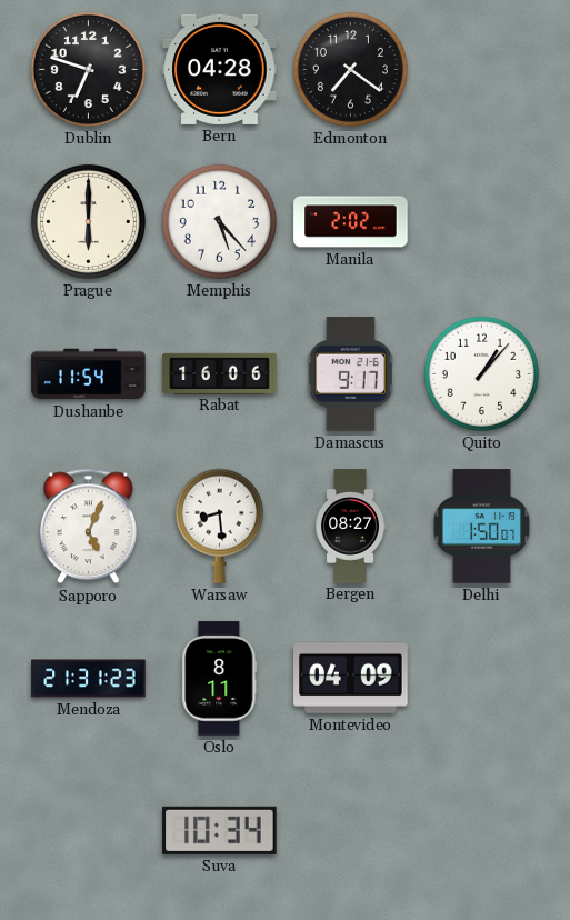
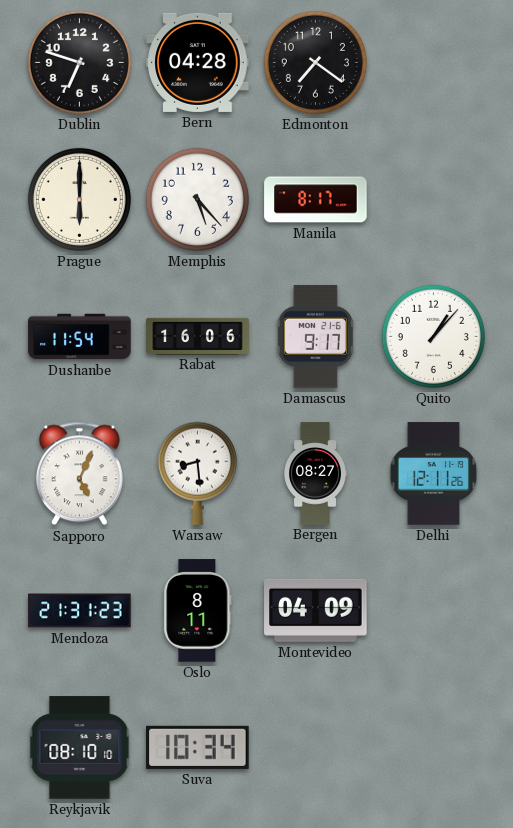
Manila: 2:02 -> 8:17
Delhi: 1:50 -> 12:11
Reykjavik: none -> 08:10
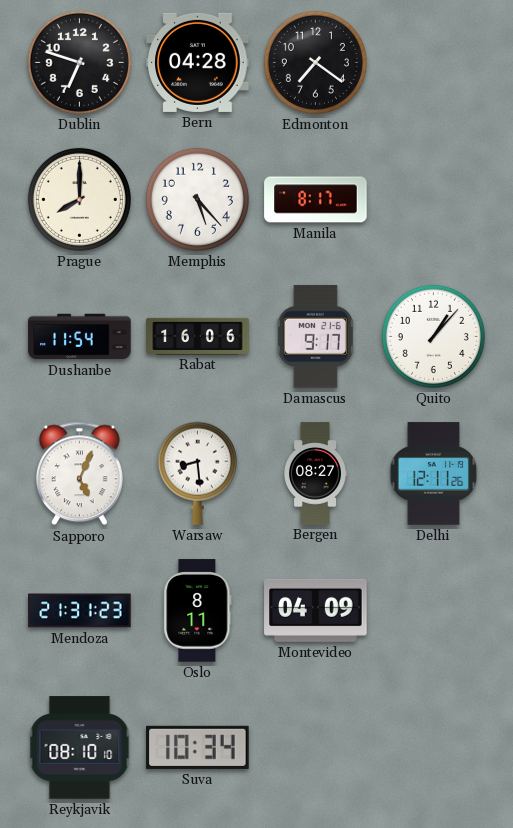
Prague: 6:00 -> 8:00
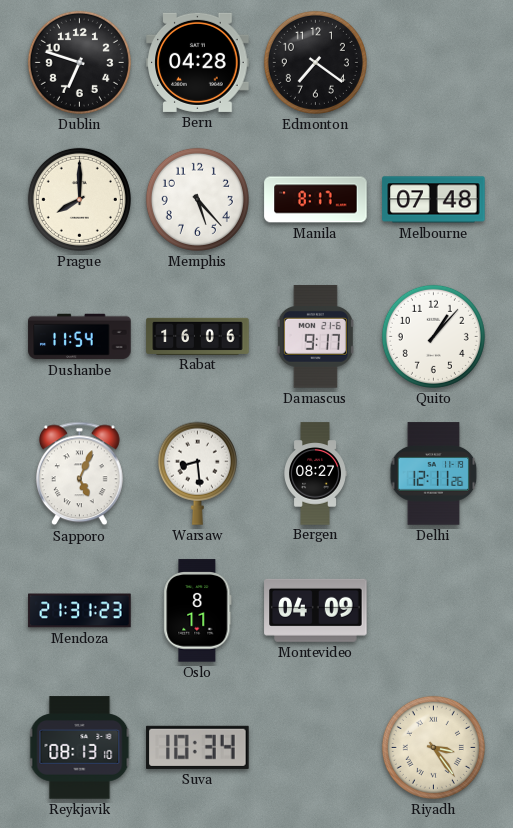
Melbourne: none -> 07:48
Reykjavik: 08:10 -> 08:13
Riyadh: none -> 3:24
